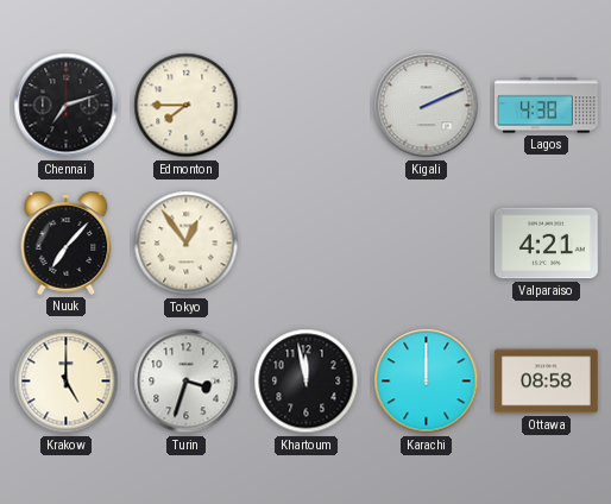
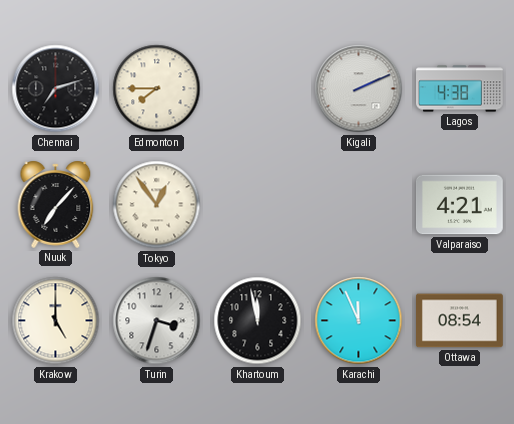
Karachi: 12:00 -> 11:56
Ottawa: 08:58 -> 08:54
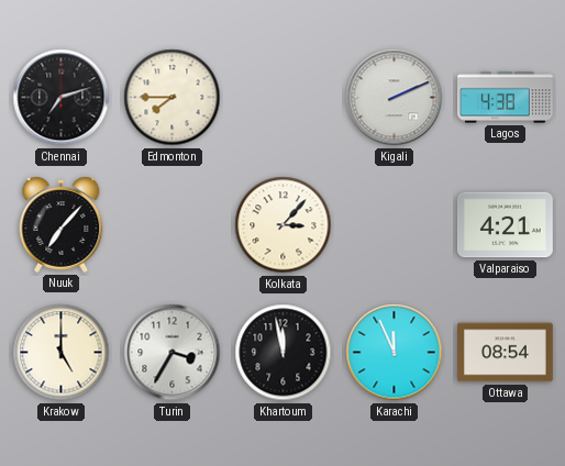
Tokyo: 12:54 -> none
Kolkata: none -> 3:07
Turin: 3:33 -> 3:35
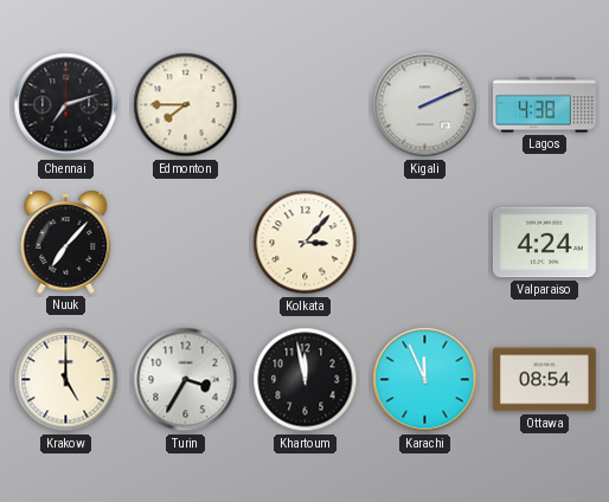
Valparaiso: 4:21 -> 4:24
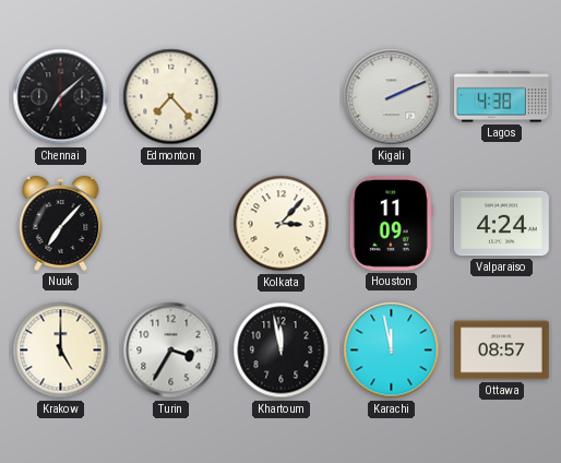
Chennai: 7:12 -> 7:08
Edmonton: 7:45 -> 7:23
Houston: none -> 11:09
Karachi: 11:56 -> 11:58
Ottawa: 08:54 -> 08:57
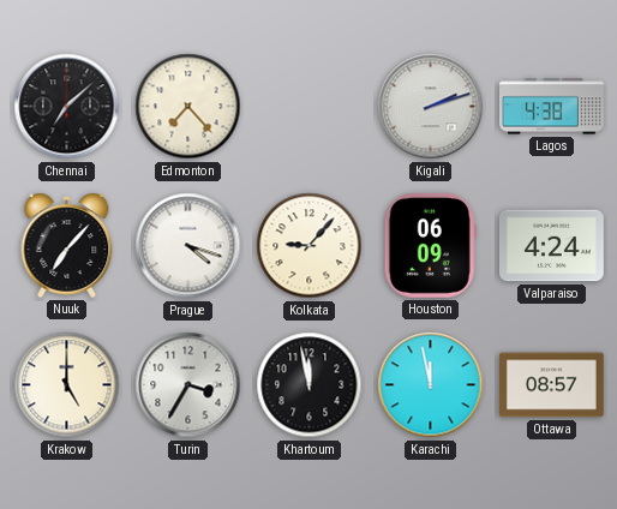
Kigali: 2:11 -> 2:12
Prague: none -> 4:18
Kolkata: 3:07 -> 9:07
Houston: 11:09 -> 06:09
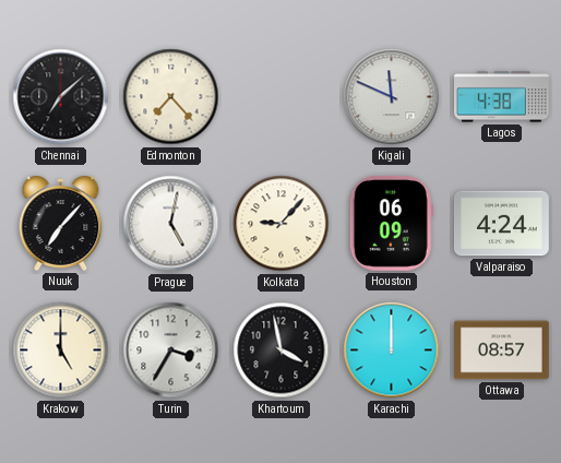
Kigali: 2:12 -> 11:49
Prague: 4:18 -> 5:02
Khartoum: 11:58 -> 3:58
Karachi: 11:58 -> 12:00
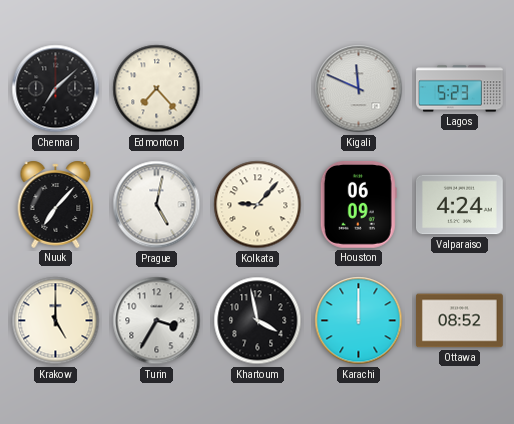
Lagos: 4:38 -> 5:23
Ottawa: 08:57 -> 08:52
